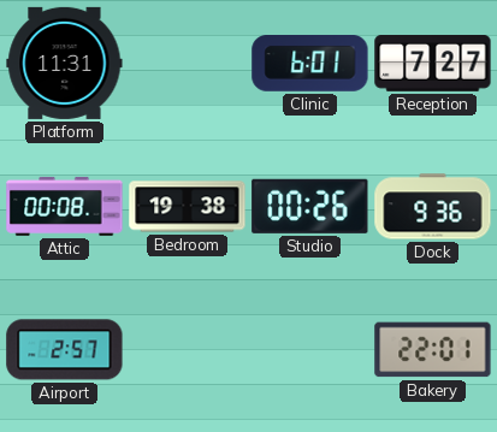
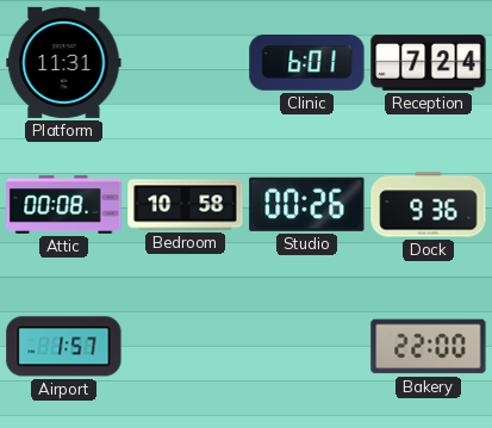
Reception: 7:27 -> 7:24
Bedroom: 19:38 -> 10:58
Airport: 2:57 -> 1:57
Bakery: 22:01 -> 22:00
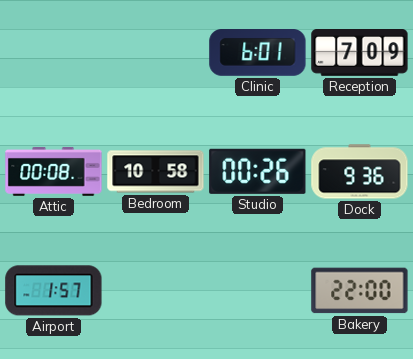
Platform: 11:31 -> none
Reception: 7:24 -> 7:09
